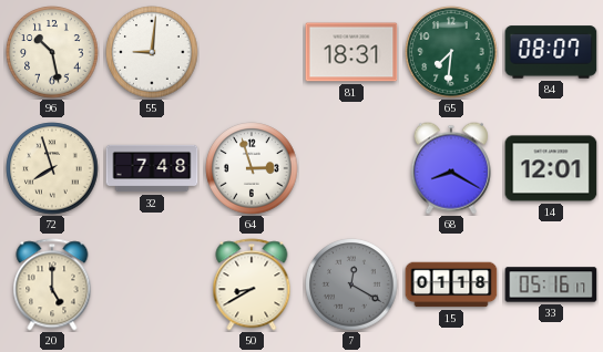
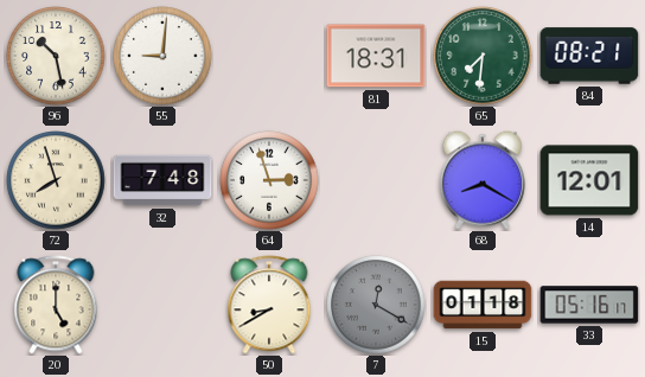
84: 08:07 -> 08:21
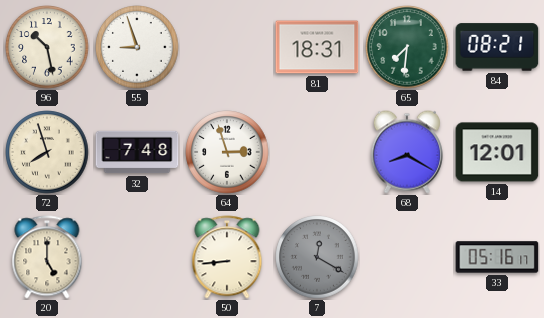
55: 9:01 -> 8:57
50: 8:40 -> 8:44
15: 01:18 -> none
